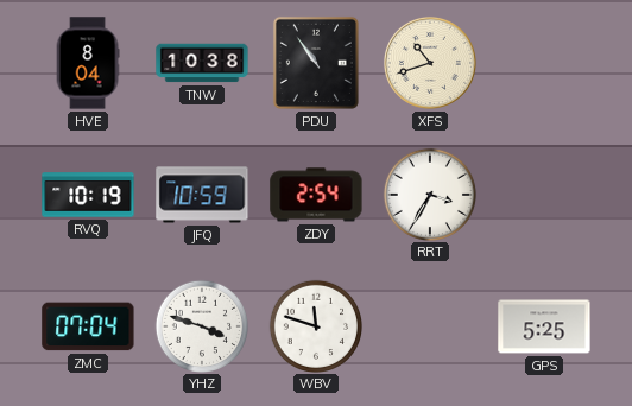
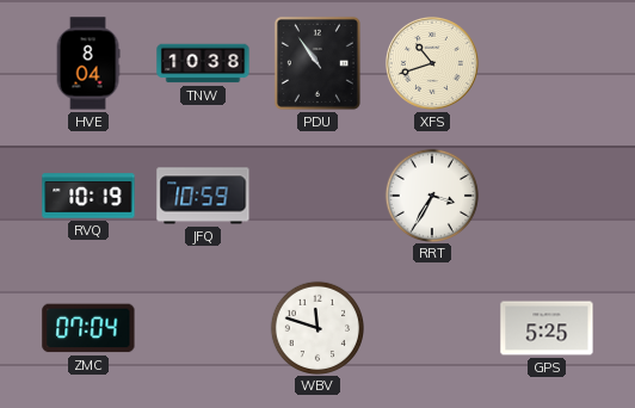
ZDY: 2:54 -> none
YHZ: 3:48 -> none
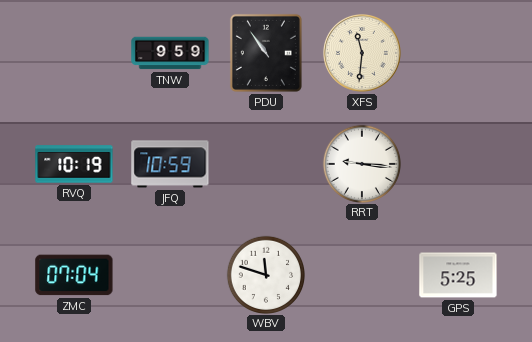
HVE: 8:04 -> none
TNW: 10:38 -> 9:59
XFS: 10:42 -> 11:31
RRT: 3:35 -> 9:16
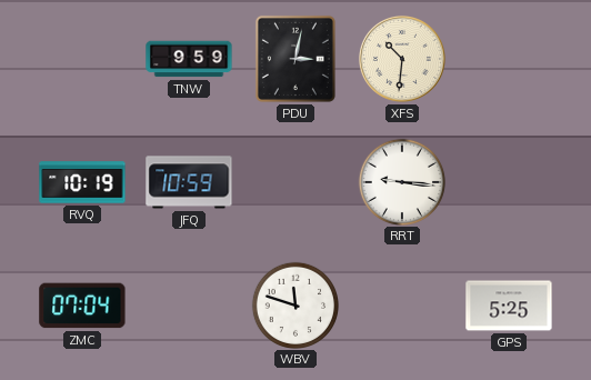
PDU: 10:54 -> 3:02
XFS: 11:31 -> 10:31
